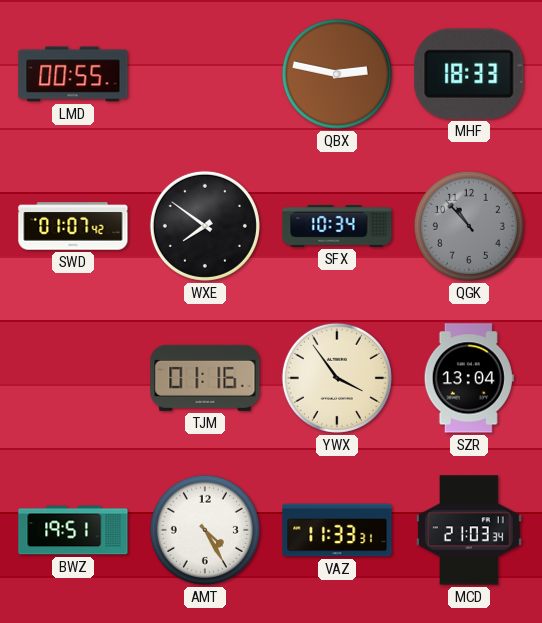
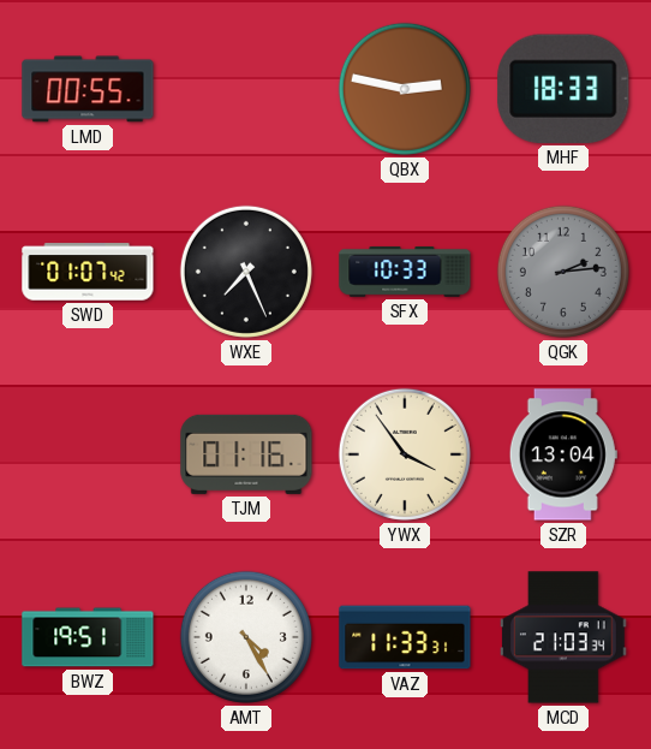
WXE: 7:51 -> 7:26
SFX: 10:34 -> 10:33
QGK: 10:53 -> 2:14
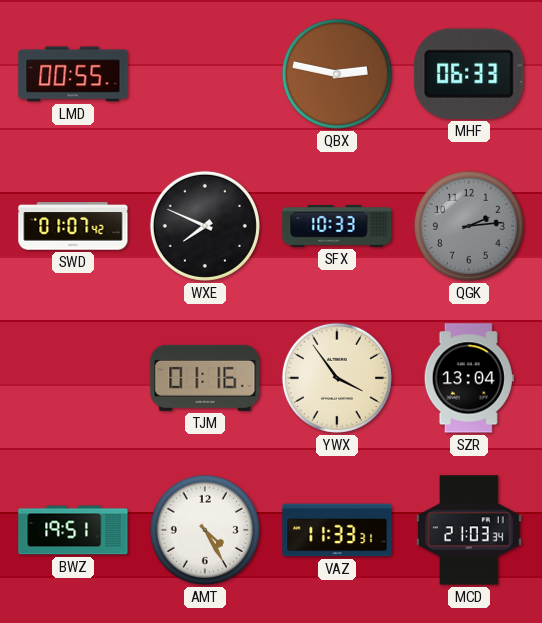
MHF: 18:33 -> 06:33
WXE: 7:26 -> 7:49
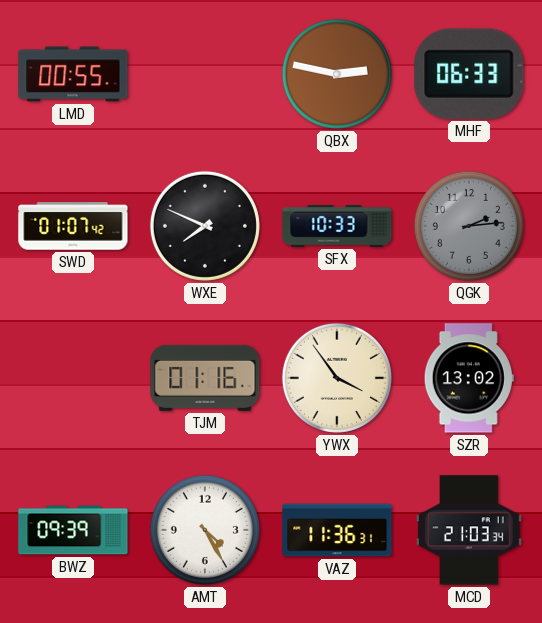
SZR: 13:04 -> 13:02
BWZ: 19:51 -> 09:39
VAZ: 11:33 -> 11:36
